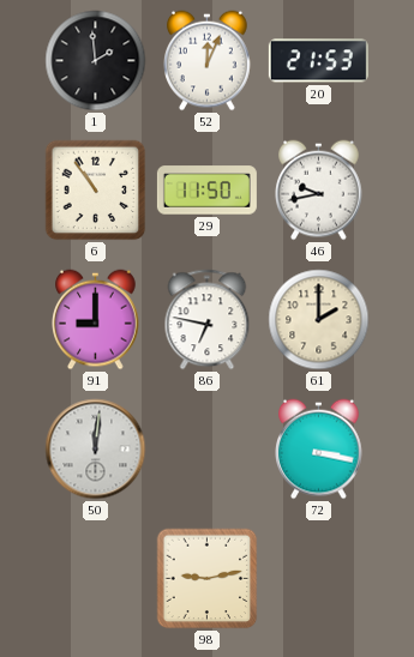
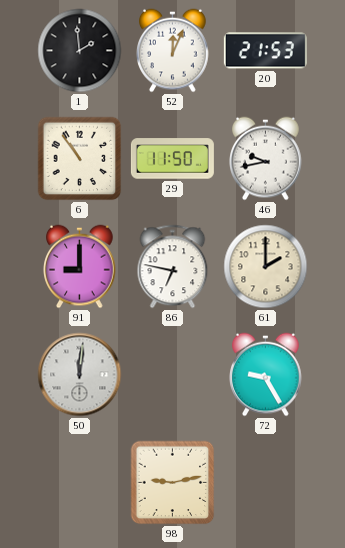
72: 3:17 -> 9:25
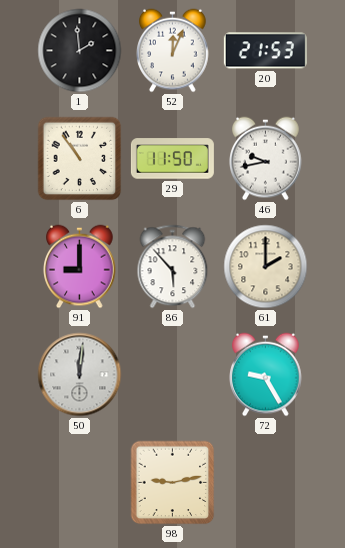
86: 6:47 -> 5:53
